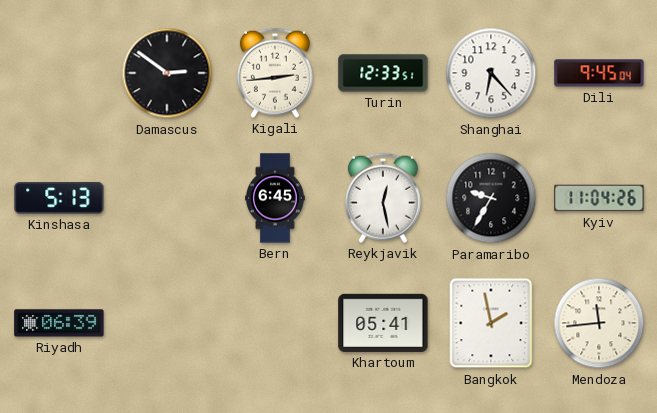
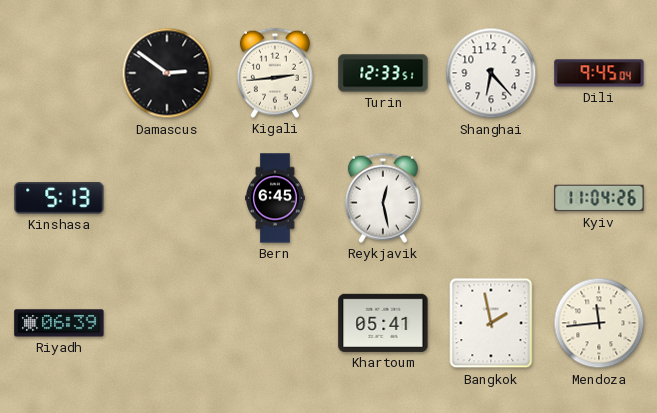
Paramaribo: 9:35 -> none
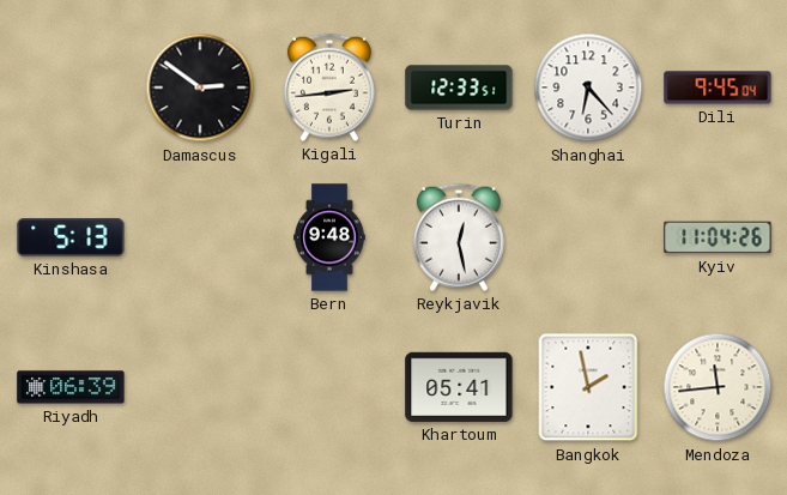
Bern: 6:45 -> 9:48
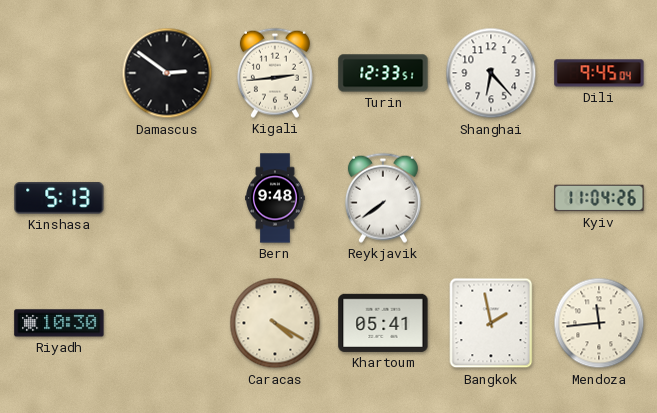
Reykjavik: 12:28 -> 7:39
Riyadh: 06:39 -> 10:30
Caracas: none -> 4:20
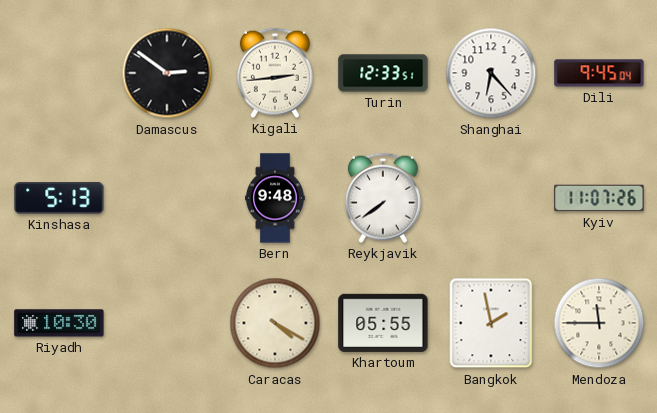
Kyiv: 11:04 -> 11:07
Khartoum: 05:41 -> 05:55
Mendoza: 11:44 -> 11:45
